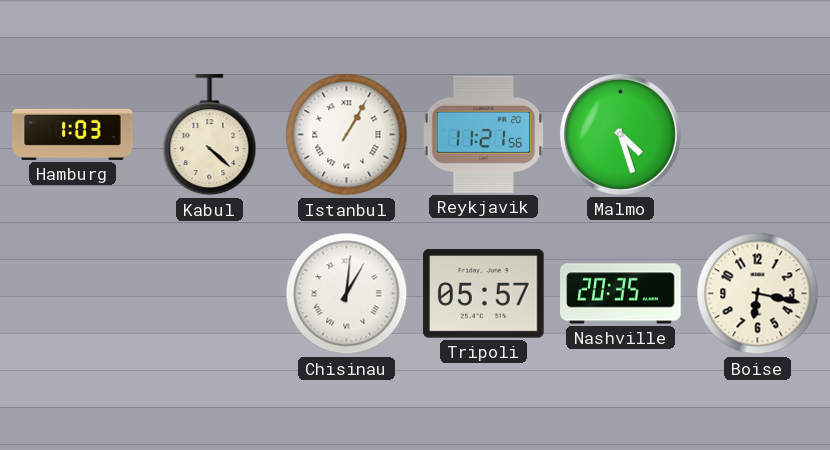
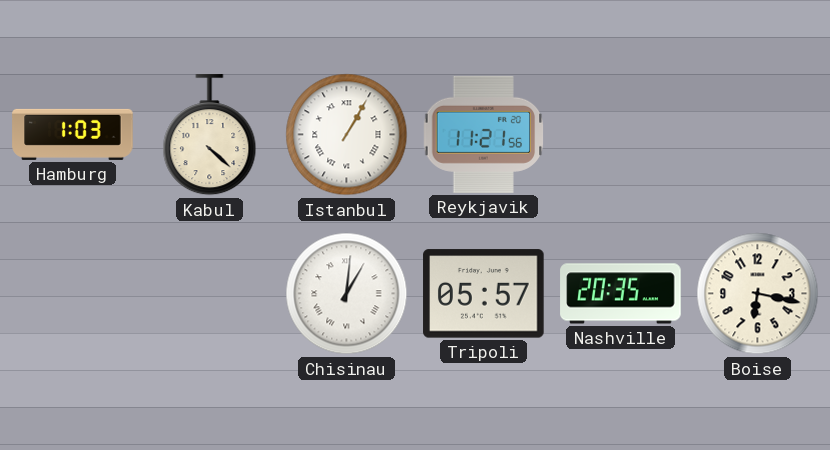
Malmo: 4:27 -> none
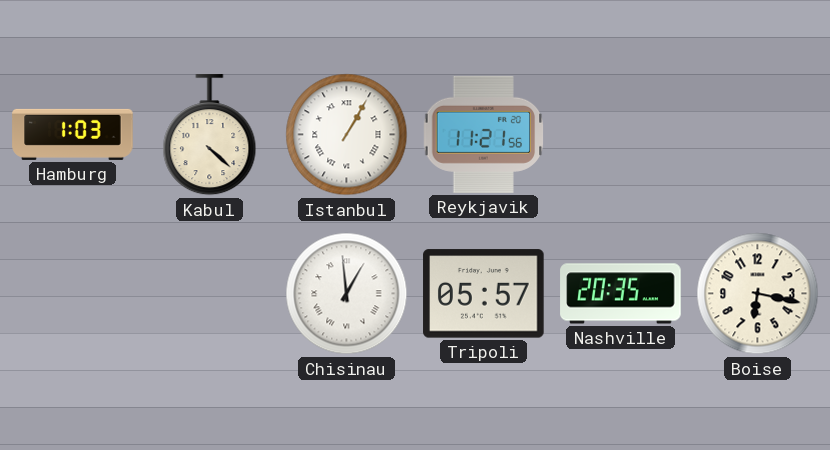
Chisinau: 1:01 -> 12:59
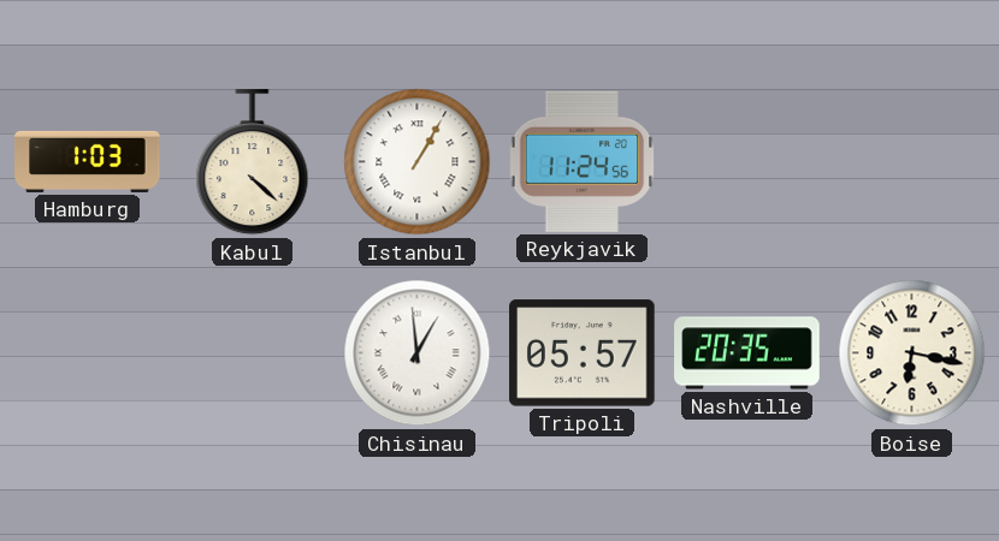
Reykjavik: 11:21 -> 11:24
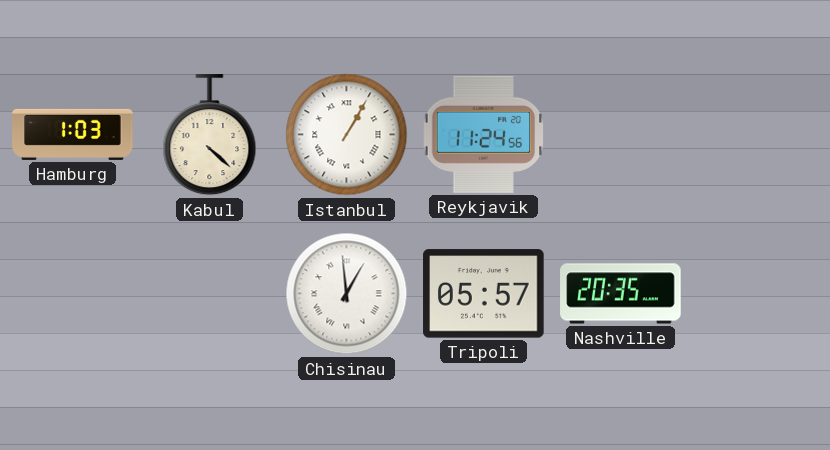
Boise: 6:17 -> none
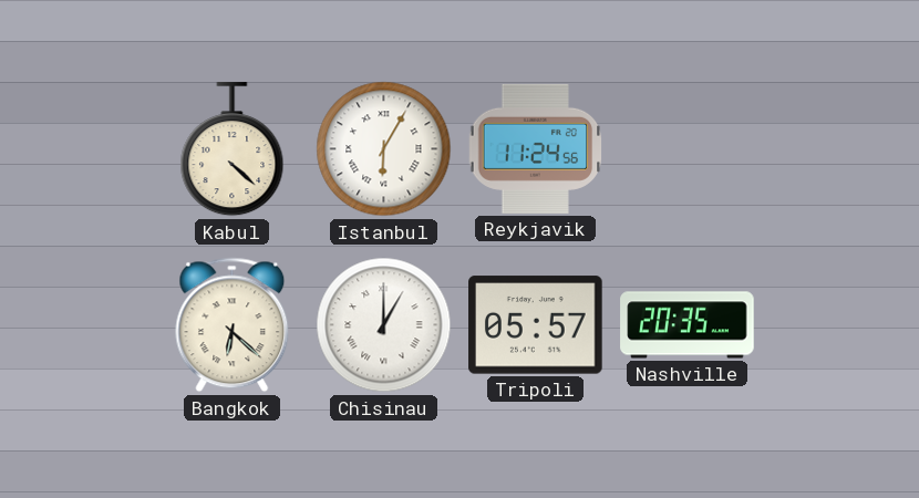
Hamburg: 1:03 -> none
Istanbul: 1:05 -> 6:05
Bangkok: none -> 6:22
Chisinau: 12:59 -> 1:00
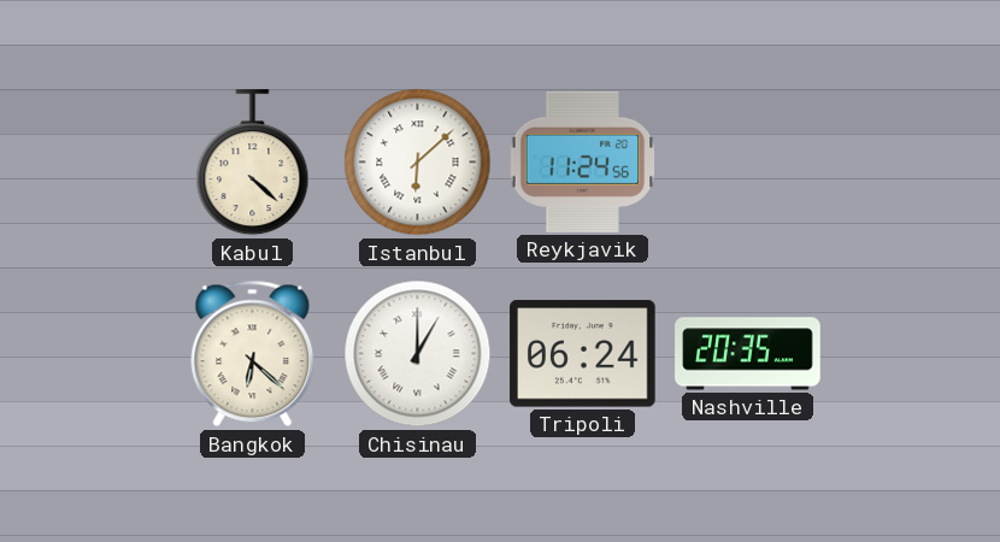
Istanbul: 6:05 -> 6:08
Tripoli: 05:57 -> 06:24
